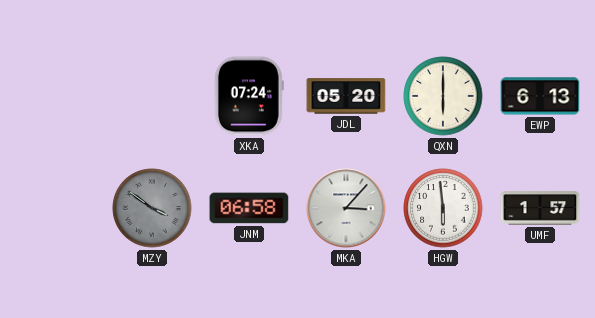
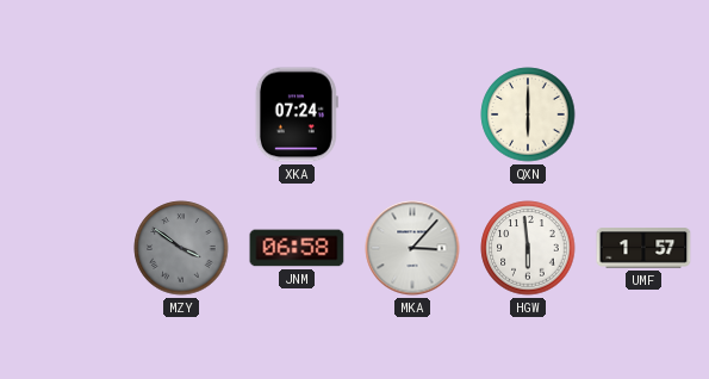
JDL: 05:20 -> none
EWP: 6:13 -> none
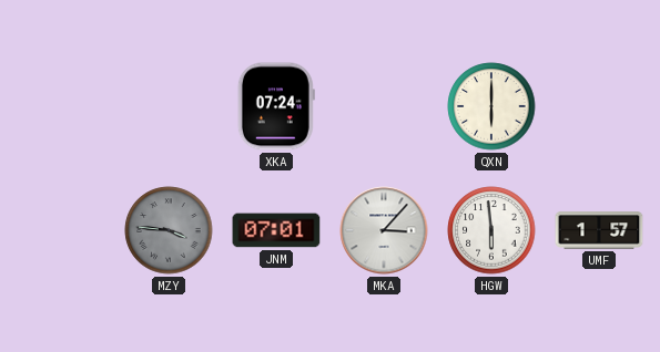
MZY: 3:51 -> 3:46
JNM: 06:58 -> 07:01
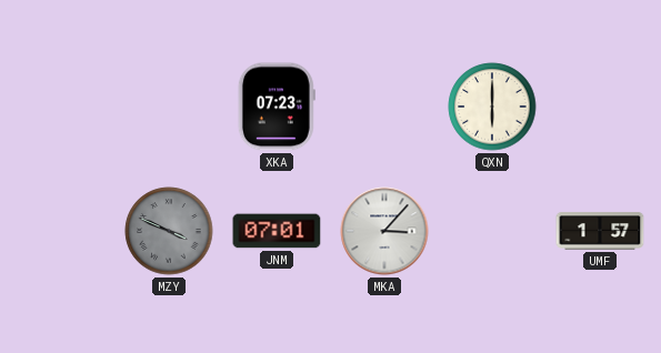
XKA: 07:24 -> 07:23
MZY: 3:46 -> 3:49
HGW: 5:59 -> none
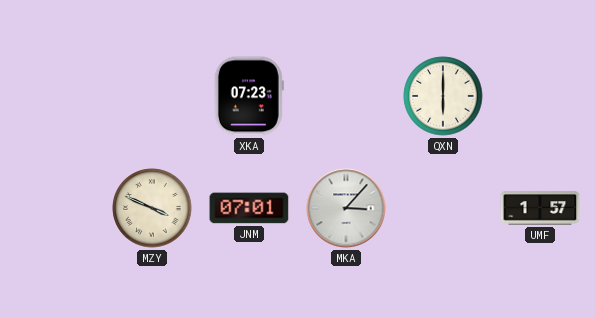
MZY dial: grey -> cream
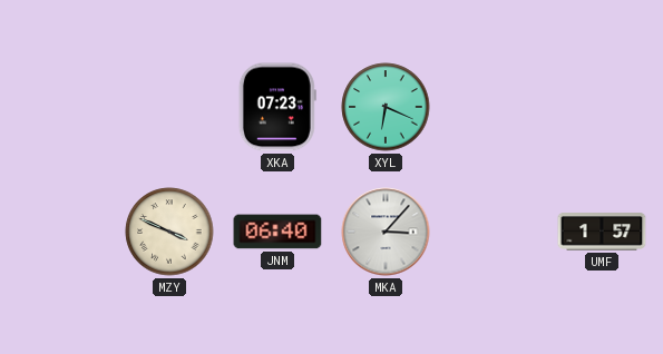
XYL: none -> 6:19
QXN: 6:00 -> none
JNM: 07:01 -> 06:40
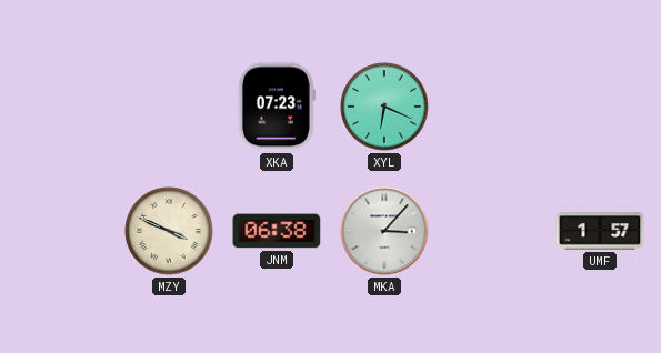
JNM: 06:40 -> 06:38
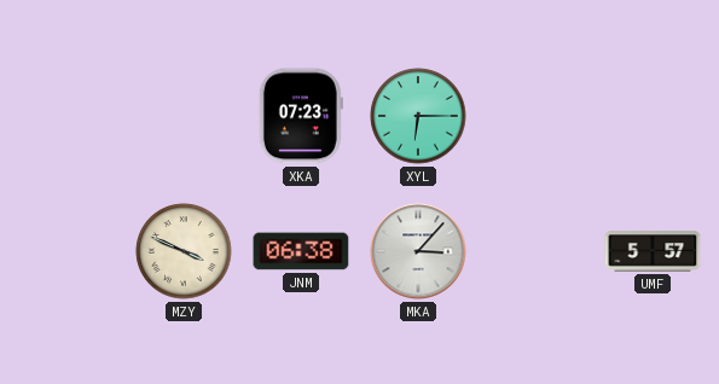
XYL: 6:19 -> 6:15
UMF: 1:57 -> 5:57
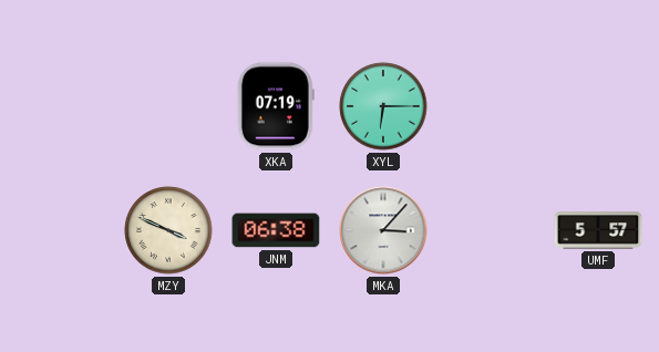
XKA: 07:23 -> 07:19
